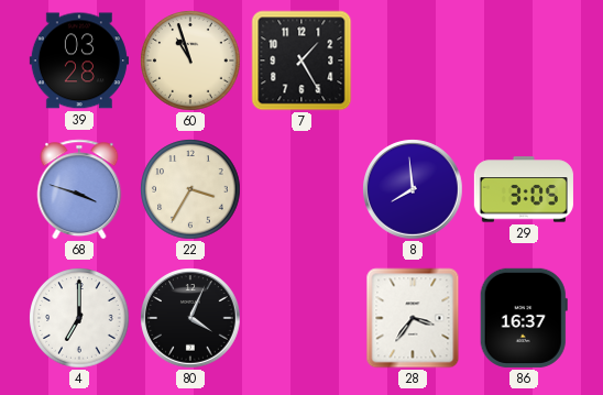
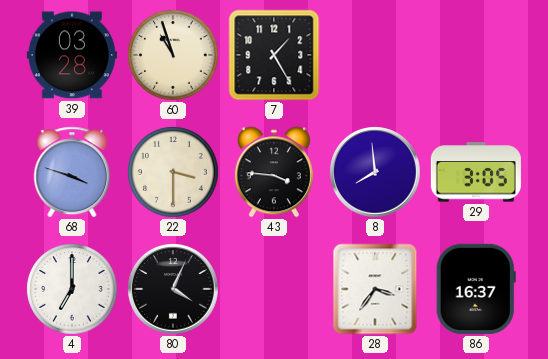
22: 3:35 -> 3:30
43: none -> 3:46
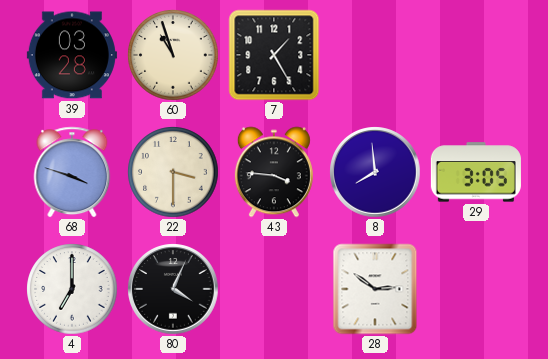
28: 3:36 -> 2:51
86: 16:37 -> none
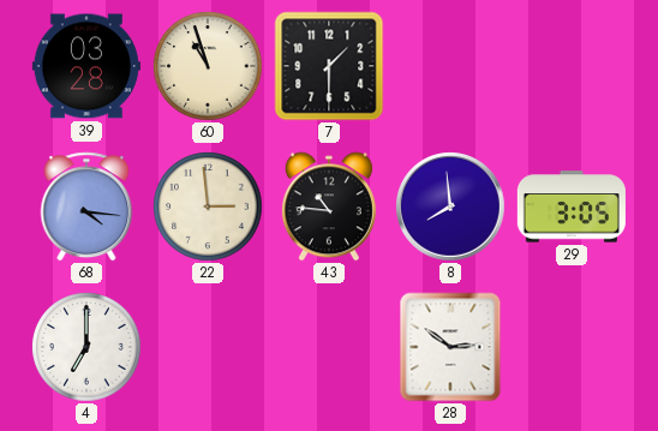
7: 1:25 -> 1:30
68: 3:48 -> 4:16
22: 3:30 -> 2:59
43: 3:46 -> 10:46
80: 4:04 -> none
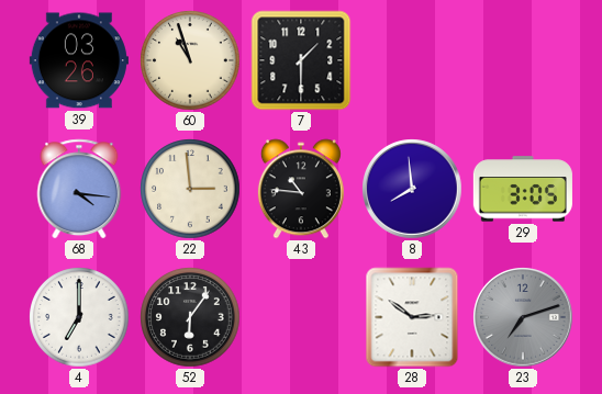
39: 03:28 -> 03:26
52: none -> 6:06
23: none -> 7:12
